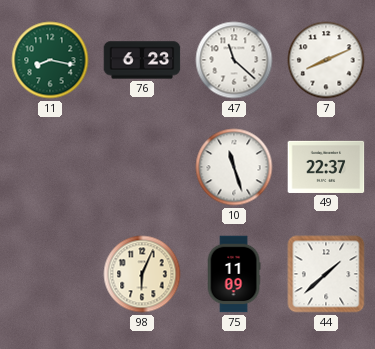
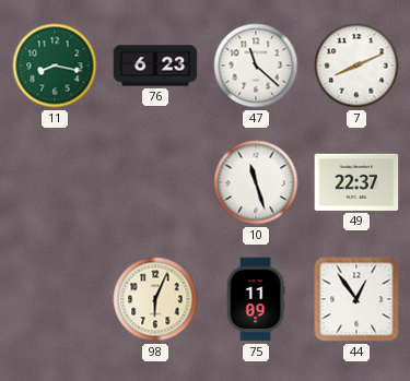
44: 1:38 -> 12:54
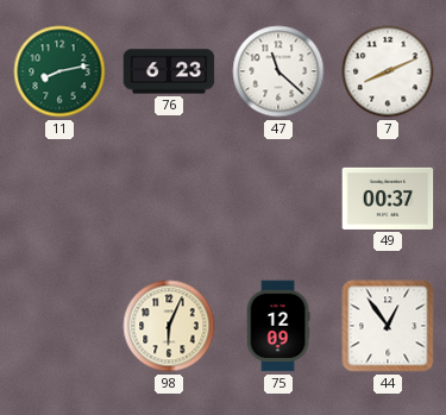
11: 8:17 -> 8:13
10: 11:27 -> none
49: 22:37 -> 00:37
75: 11:09 -> 12:09
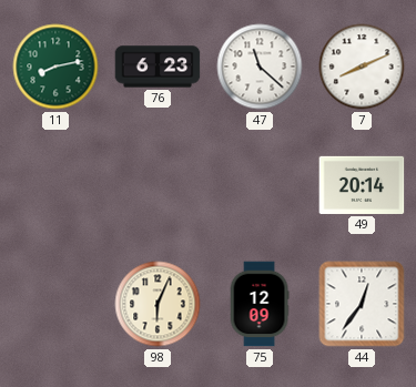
49: 00:37 -> 20:14
44: 12:54 -> 12:36
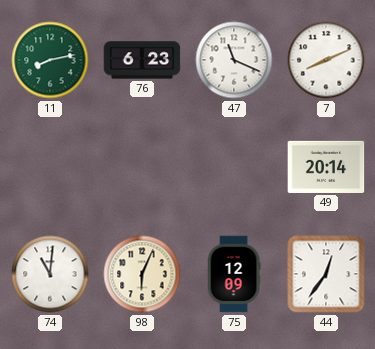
47: 11:22 -> 11:19
74: none -> 11:01
